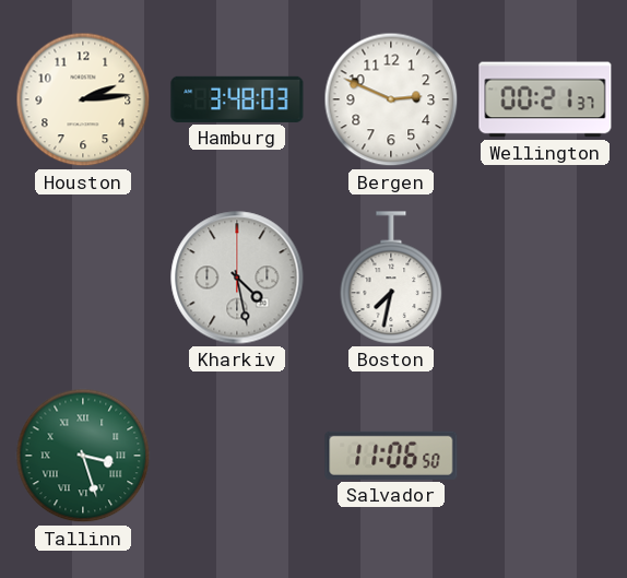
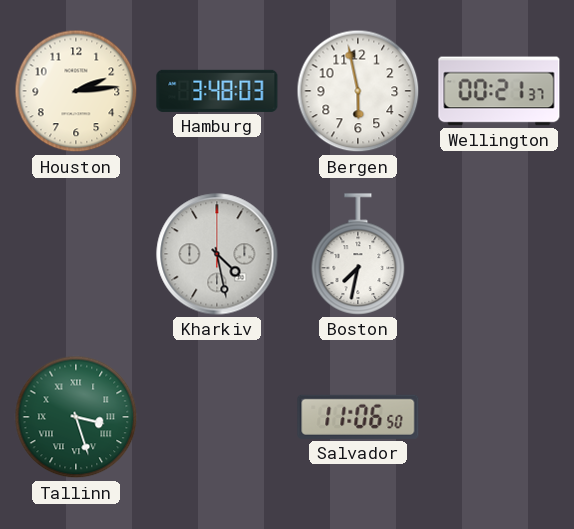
Bergen: 2:49 -> 5:58
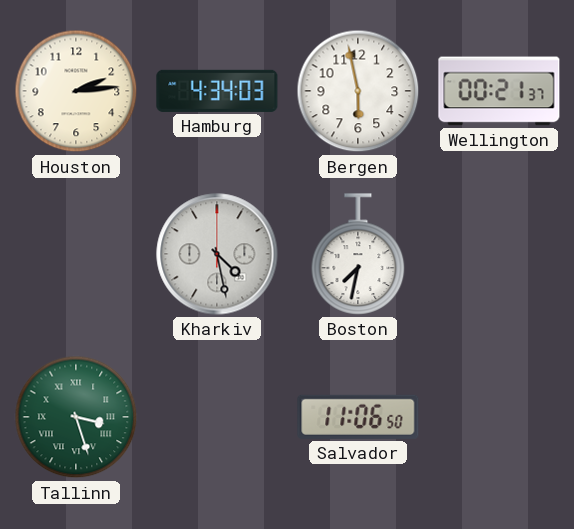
Hamburg: 3:48 -> 4:34
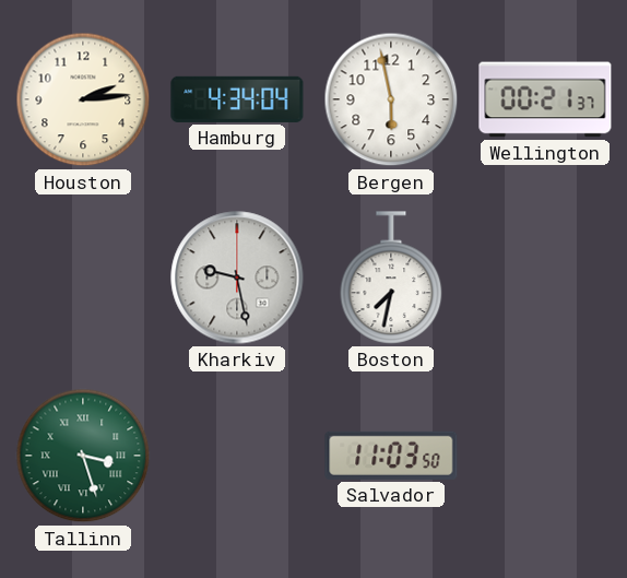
Hamburg: 4:34:03 -> 4:34:04
Kharkiv: 4:28 -> 9:28
Salvador: 11:06 -> 11:03
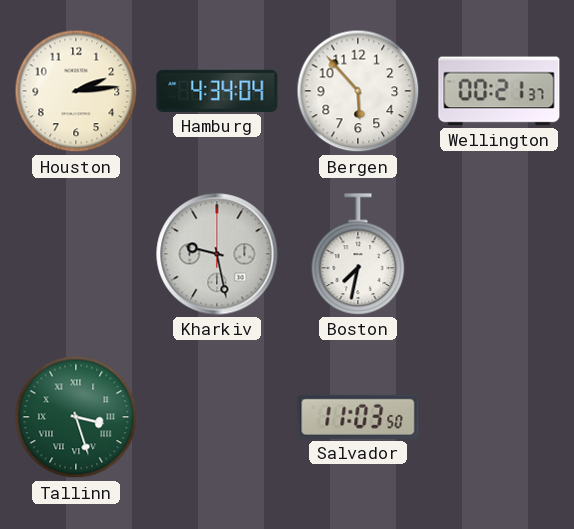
Bergen: 5:58 -> 5:53
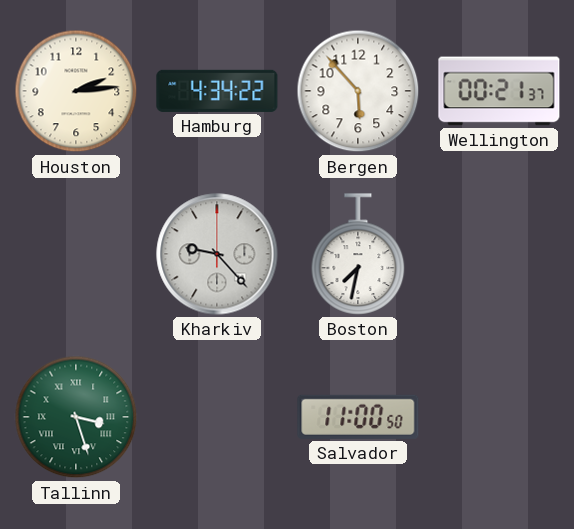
Hamburg: 4:34:04 -> 4:34:22
Kharkiv: 9:28 -> 9:23
Salvador: 11:03 -> 11:00
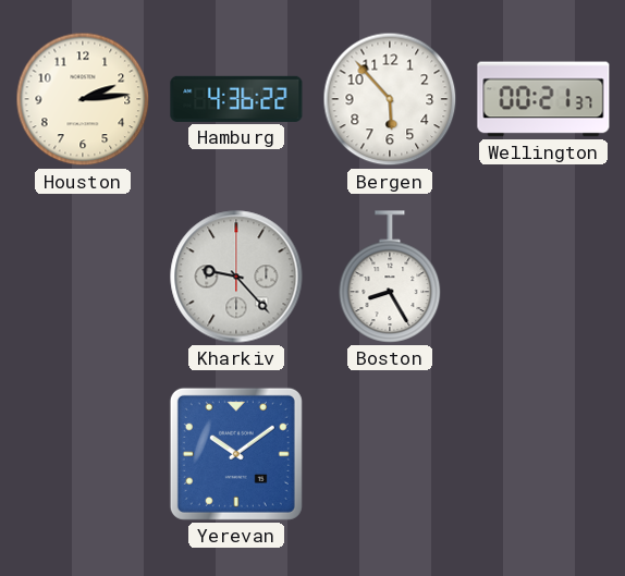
Hamburg: 4:34 -> 4:36
Boston: 7:32 -> 8:25
Tallinn: 3:27 -> none
Yerevan: none -> 10:09
Salvador: 11:00 -> none
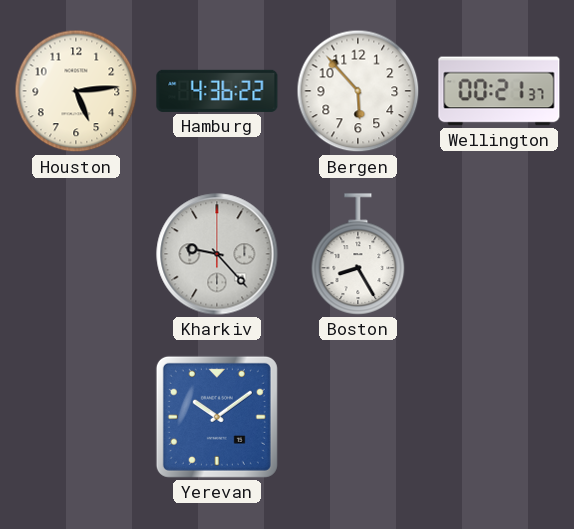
Houston: 2:14 -> 5:14
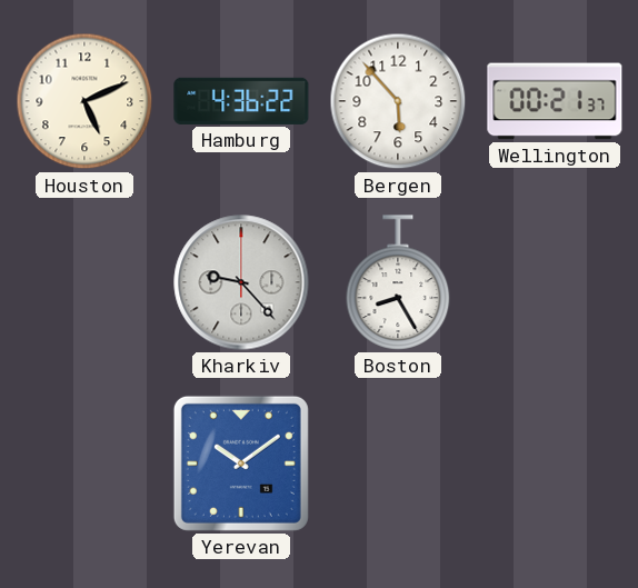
Houston: 5:14 -> 5:11
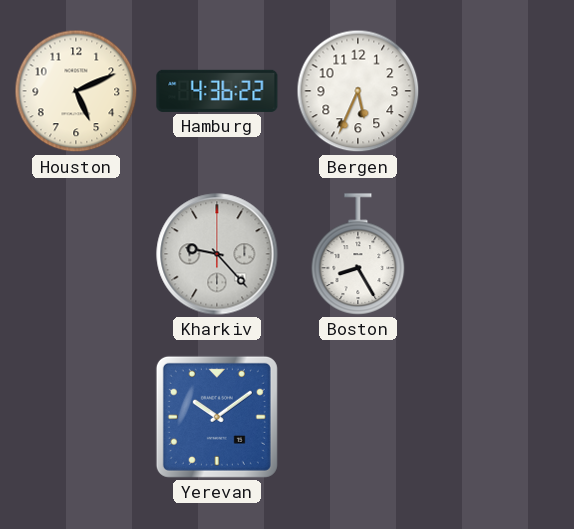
Bergen: 5:53 -> 5:34
Wellington: 00:21 -> none
